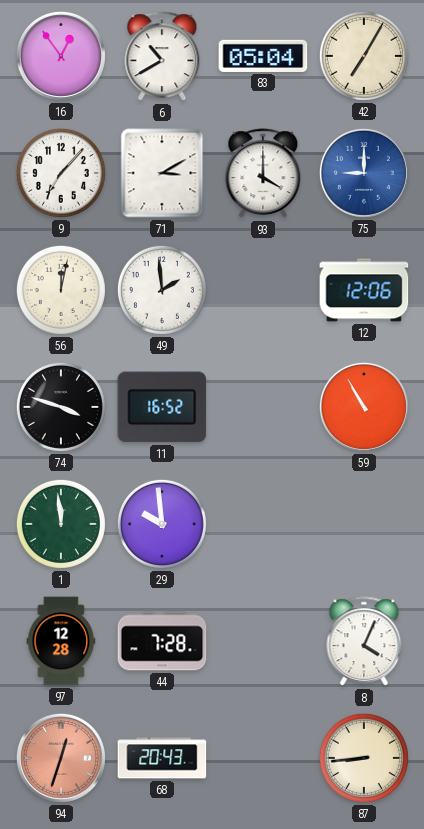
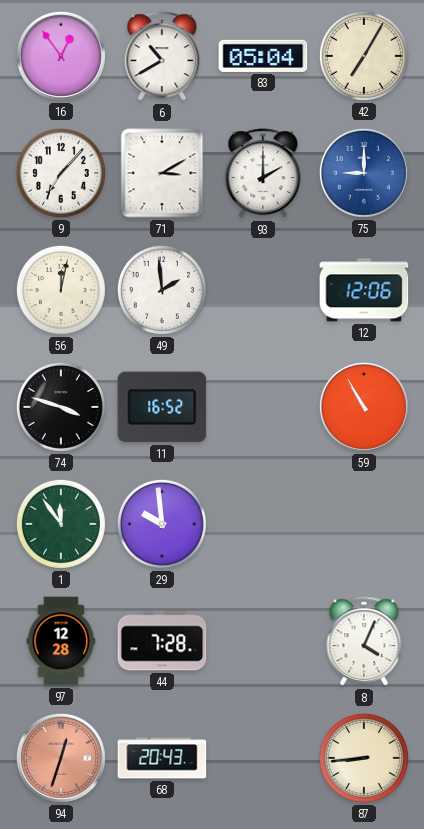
93: 4:00 -> 2:00
1: 11:59 -> 11:54
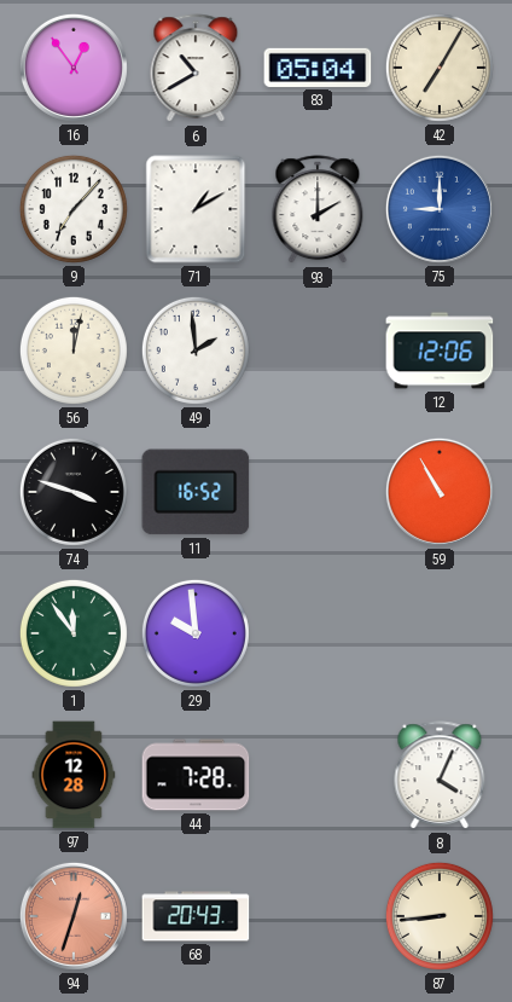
71: 3:10 -> 1:10
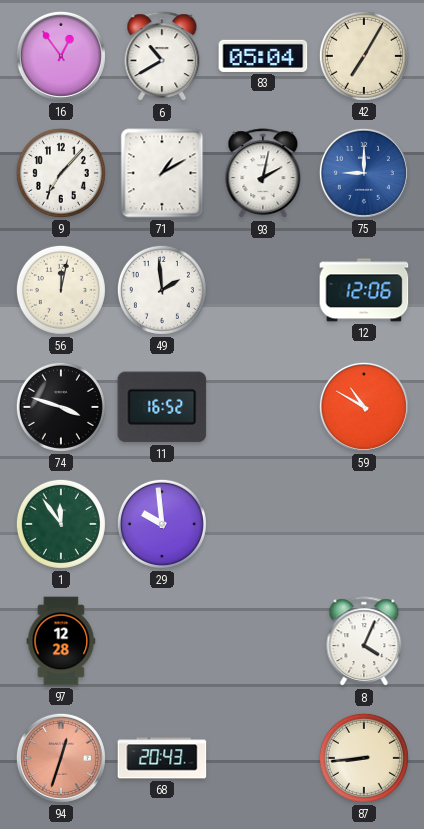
93: 2:00 -> 2:02
59: 10:55 -> 10:50
44: 7:28 -> none
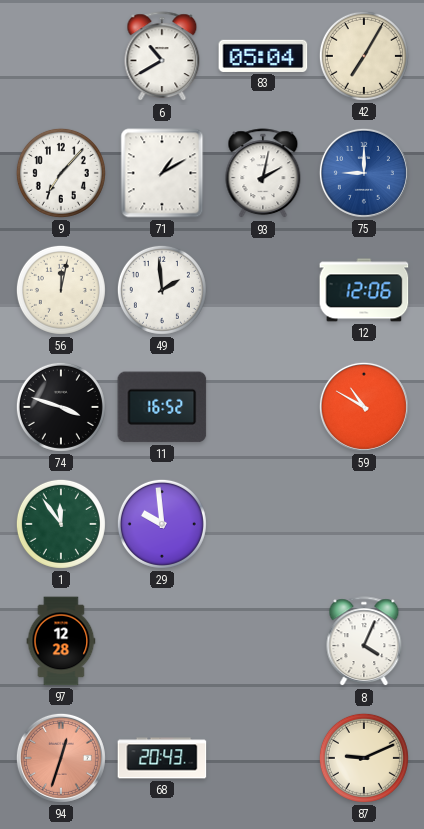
16: 12:54 -> none
87: 8:44 -> 9:11
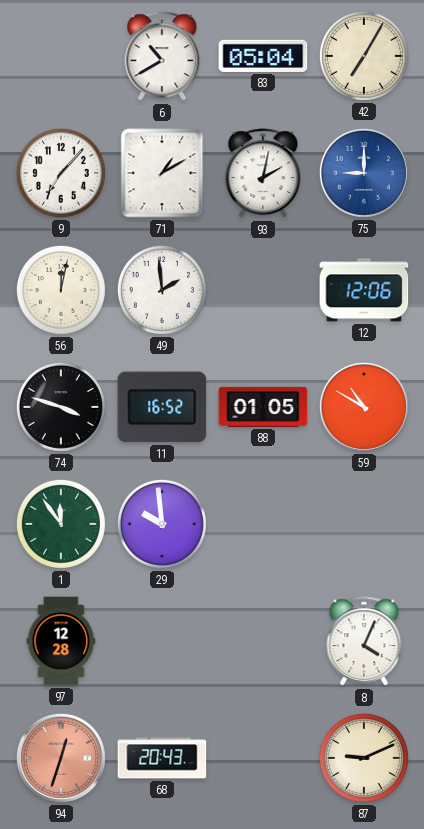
88: none -> 01:05
